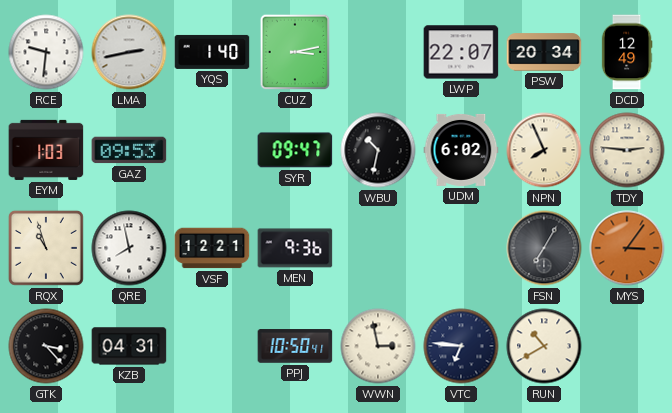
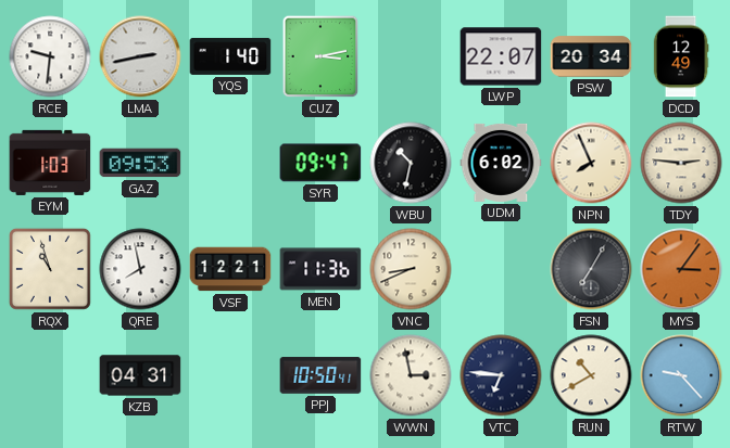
MEN: 9:36 -> 11:36
VNC: none -> 8:41
GTK: 3:23 -> none
RTW: none -> 9:23
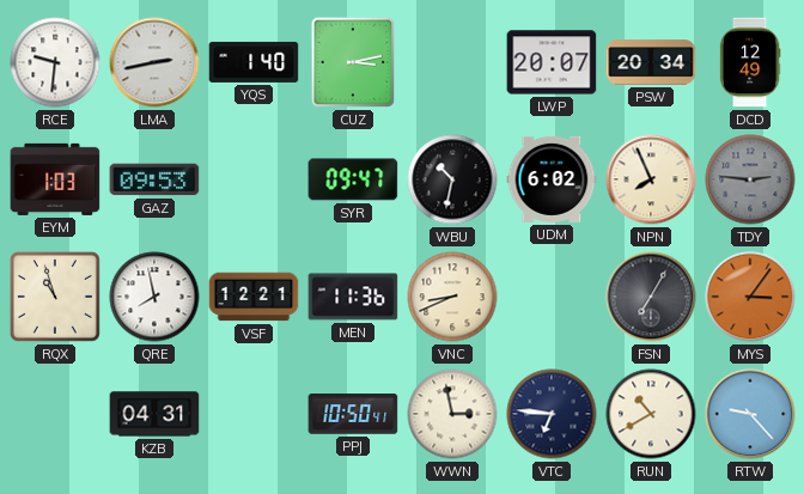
LWP: 22:07 -> 20:07
TDY dial: cream -> grey
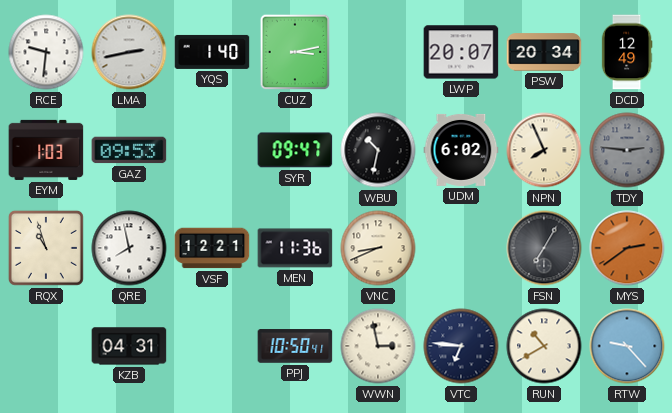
MYS: 3:06 -> 2:39
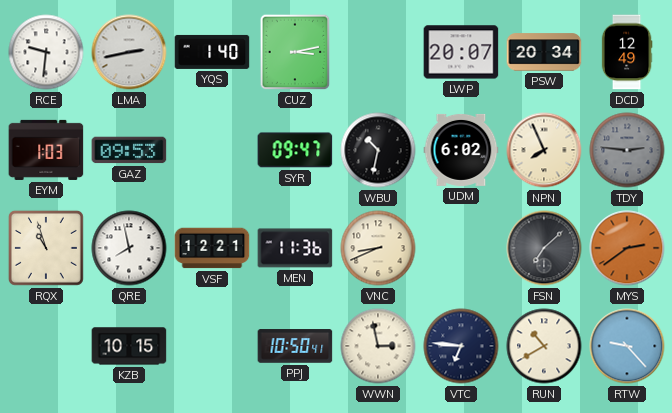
FSN: 7:05 -> 7:08
KZB: 04:31 -> 10:15
